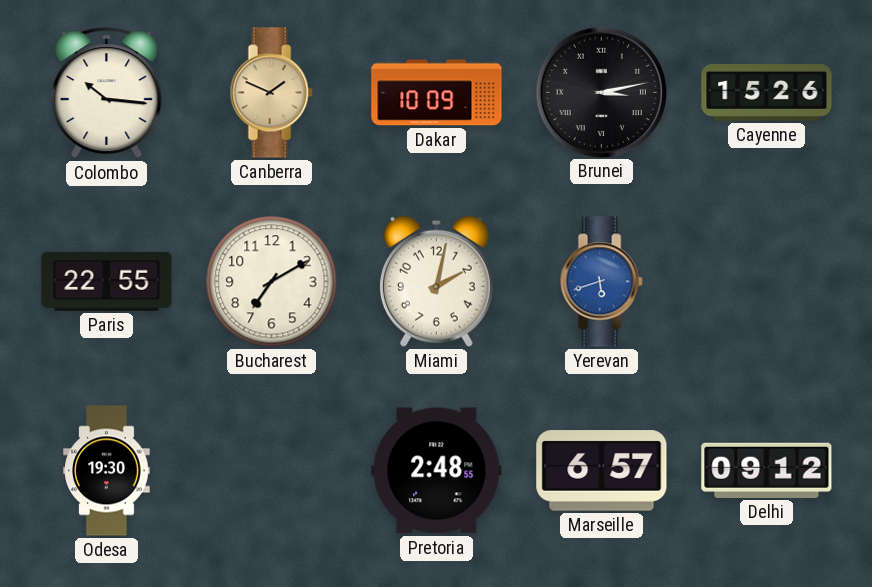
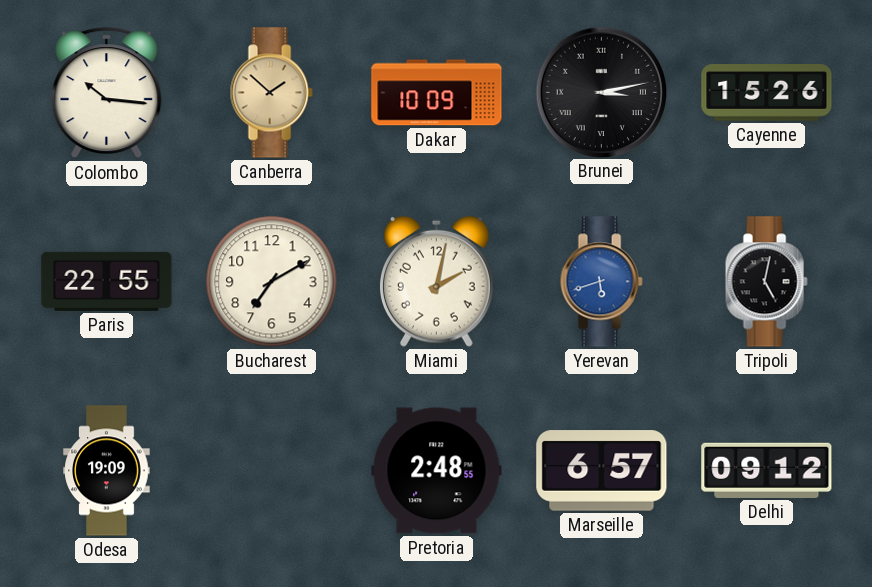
Canberra: 1:49 -> 1:52
Tripoli: none -> 5:02
Odesa: 19:30 -> 19:09
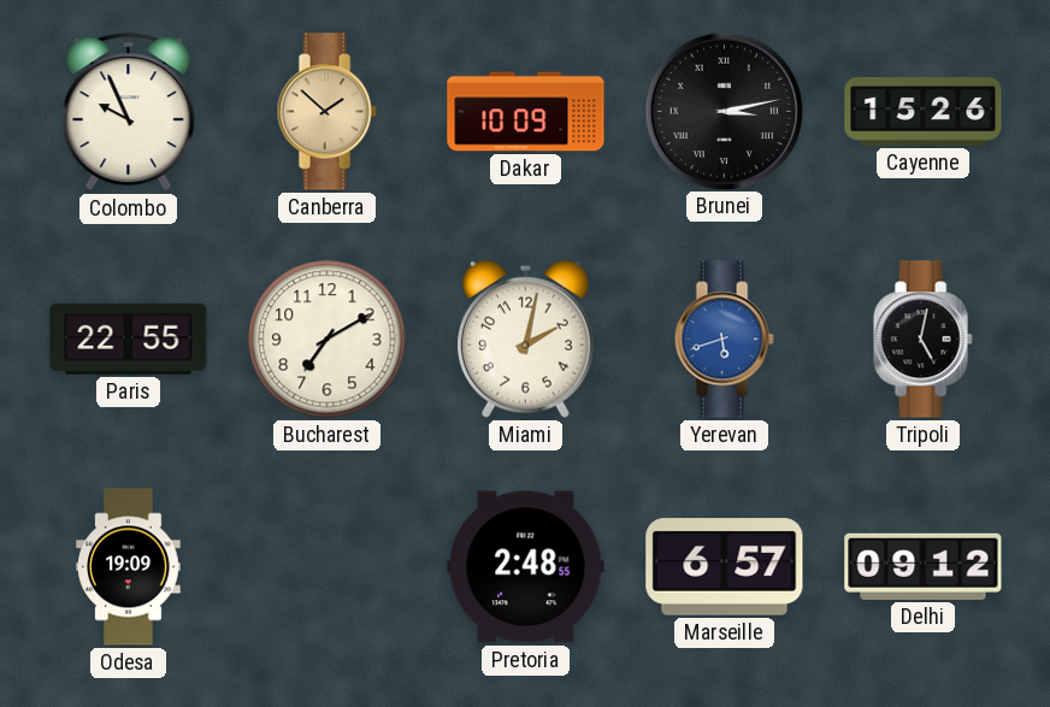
Colombo: 10:16 -> 9:56
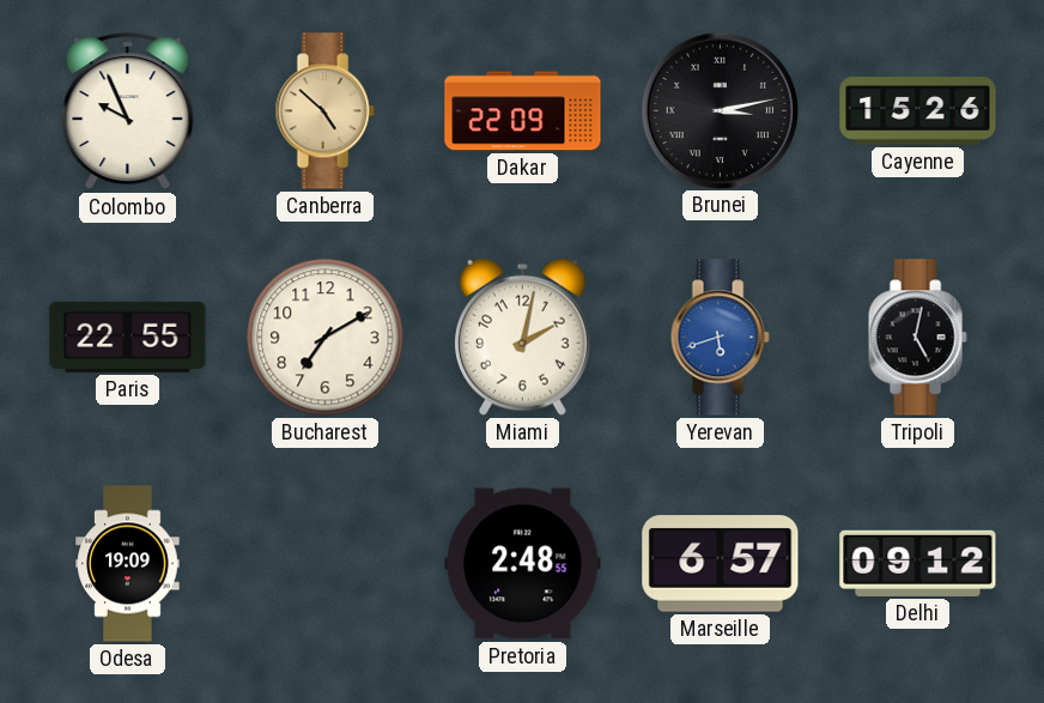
Canberra: 1:52 -> 4:52
Dakar: 10:09 -> 22:09
